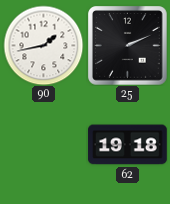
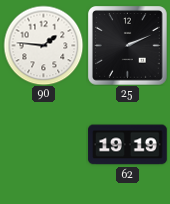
90: 1:43 -> 1:46
62: 19:18 -> 19:19
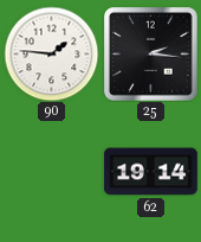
25: 2:11 -> 2:16
62: 19:19 -> 19:14
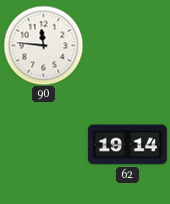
90: 1:46 -> 11:46
25: 2:16 -> none
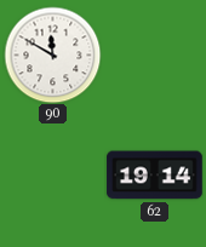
90: 11:46 -> 11:50
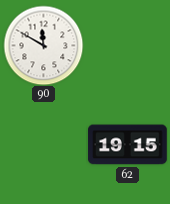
62: 19:14 -> 19:15
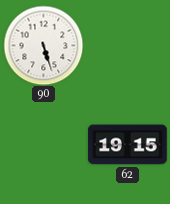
90: 11:50 -> 5:27
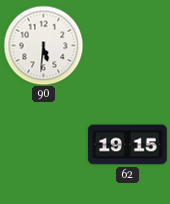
90: 5:27 -> 5:31
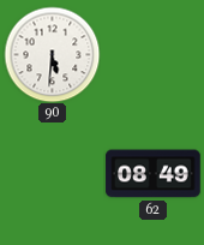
62: 19:15 -> 08:49
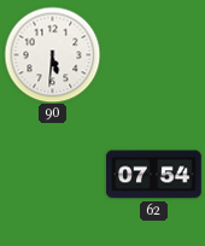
62: 08:49 -> 07:54
